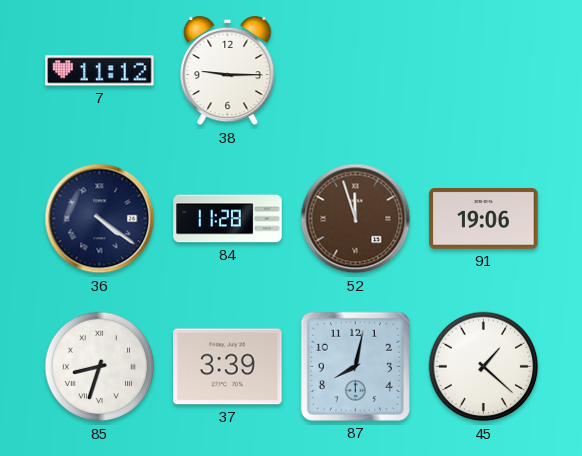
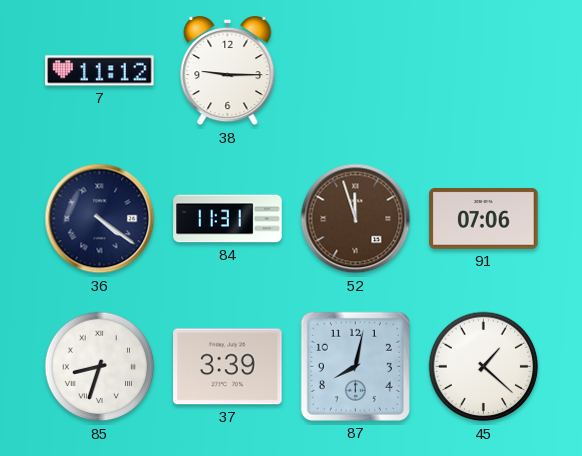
84: 11:28 -> 11:31
91: 19:06 -> 07:06
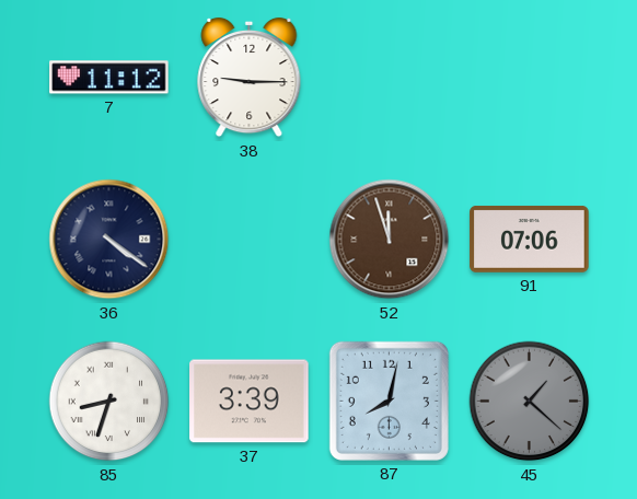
84: 11:31 -> none
45 dial: white -> grey
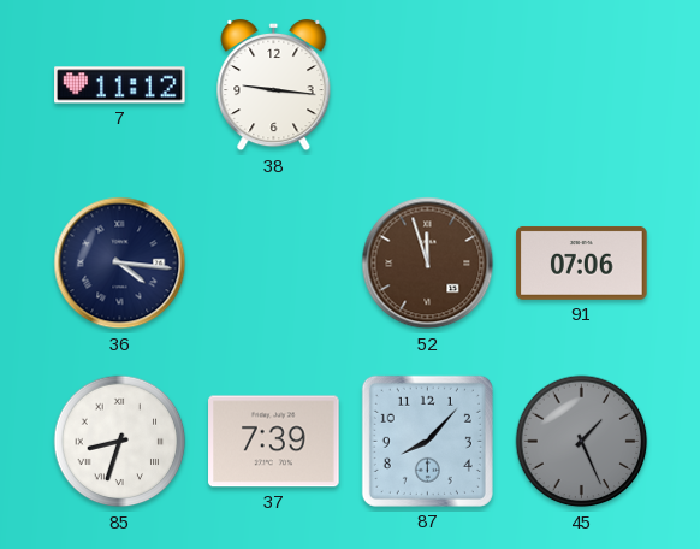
38: 9:15 -> 9:16
36: 4:21 -> 4:16
37: 3:39 -> 7:39
87: 8:02 -> 8:07
45: 1:22 -> 1:26
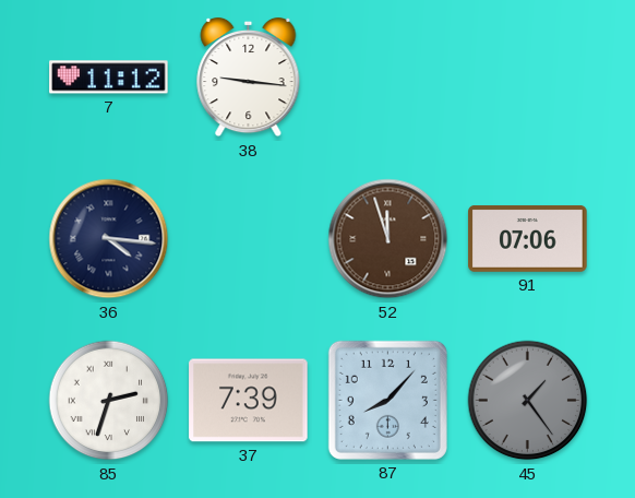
85: 8:33 -> 2:33
45: 1:26 -> 1:24
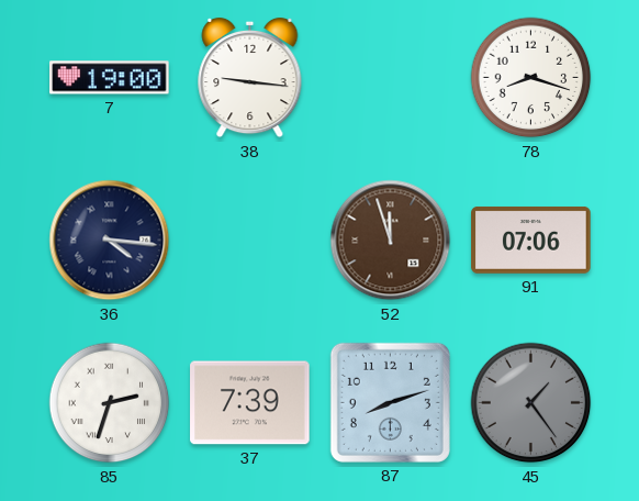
7: 11:12 -> 19:00
78: none -> 8:18
87: 8:07 -> 8:12
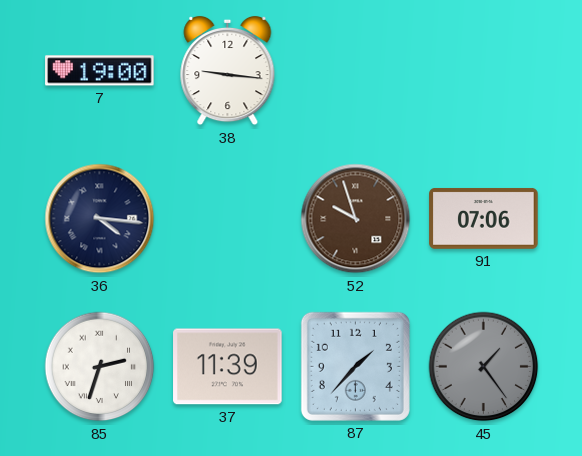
78: 8:18 -> none
52: 11:57 -> 9:57
37: 7:39 -> 11:39
87: 8:12 -> 1:37
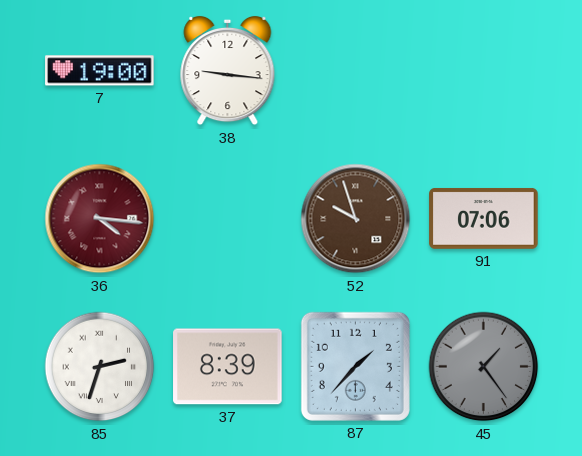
36 dial: navy -> burgundy
37: 11:39 -> 8:39
